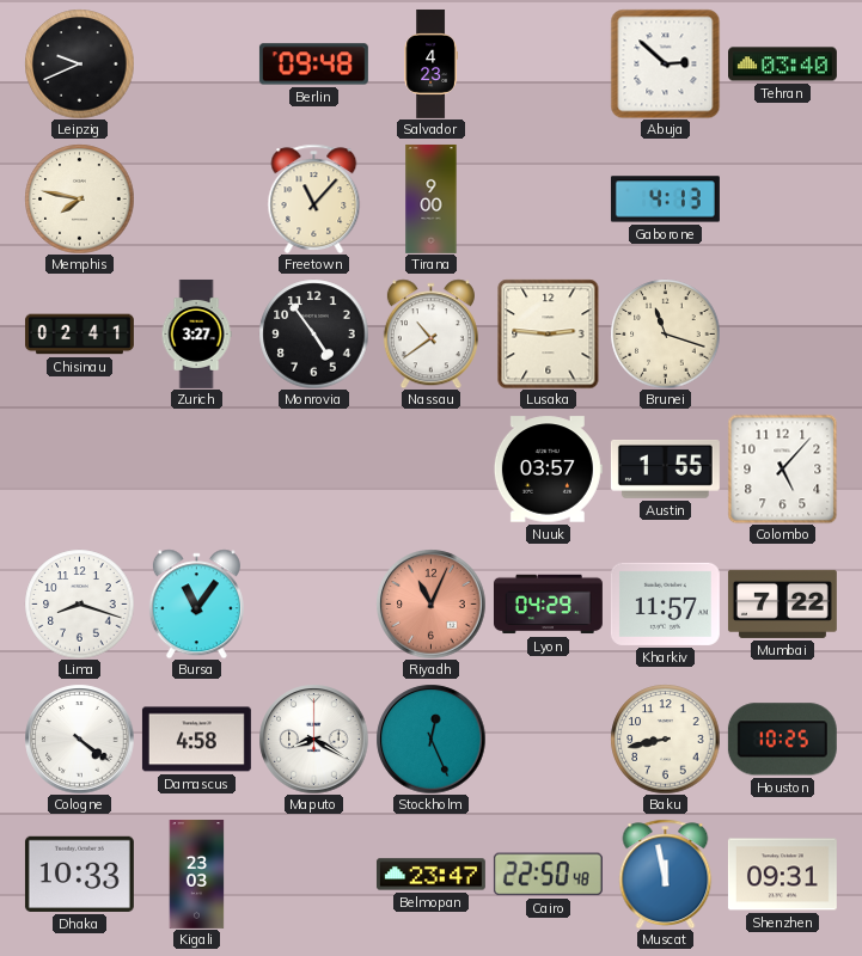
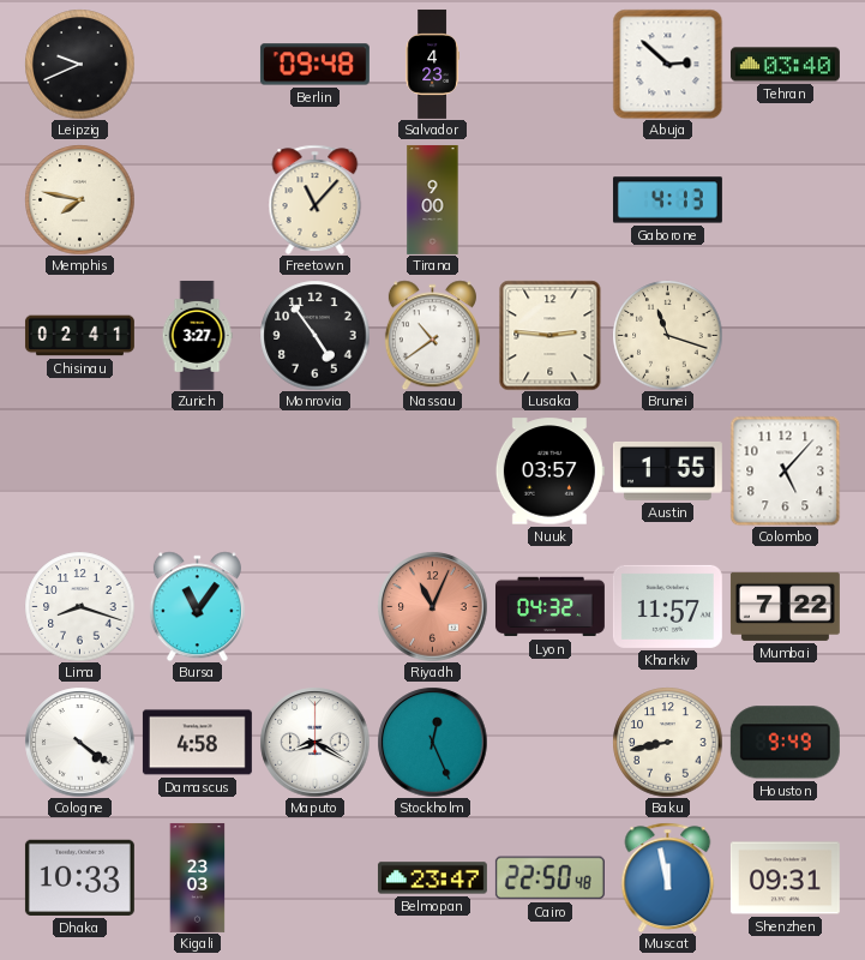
Lyon: 04:29 -> 04:32
Houston: 10:25 -> 9:49
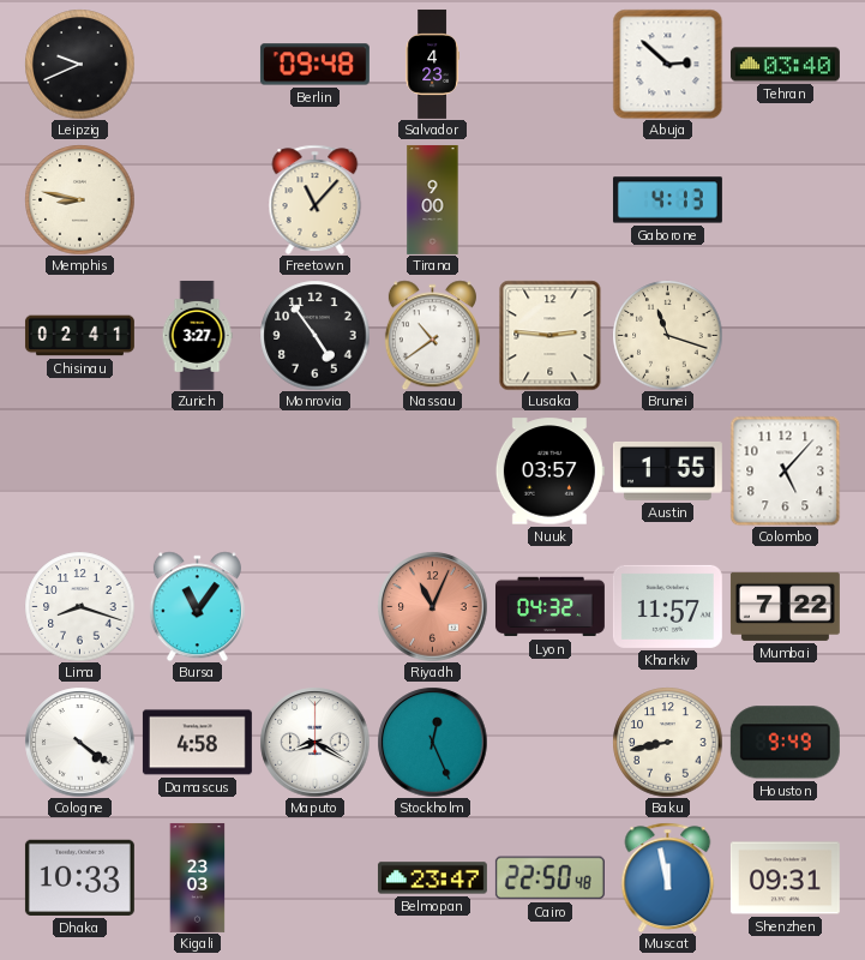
Memphis: 7:47 -> 8:47
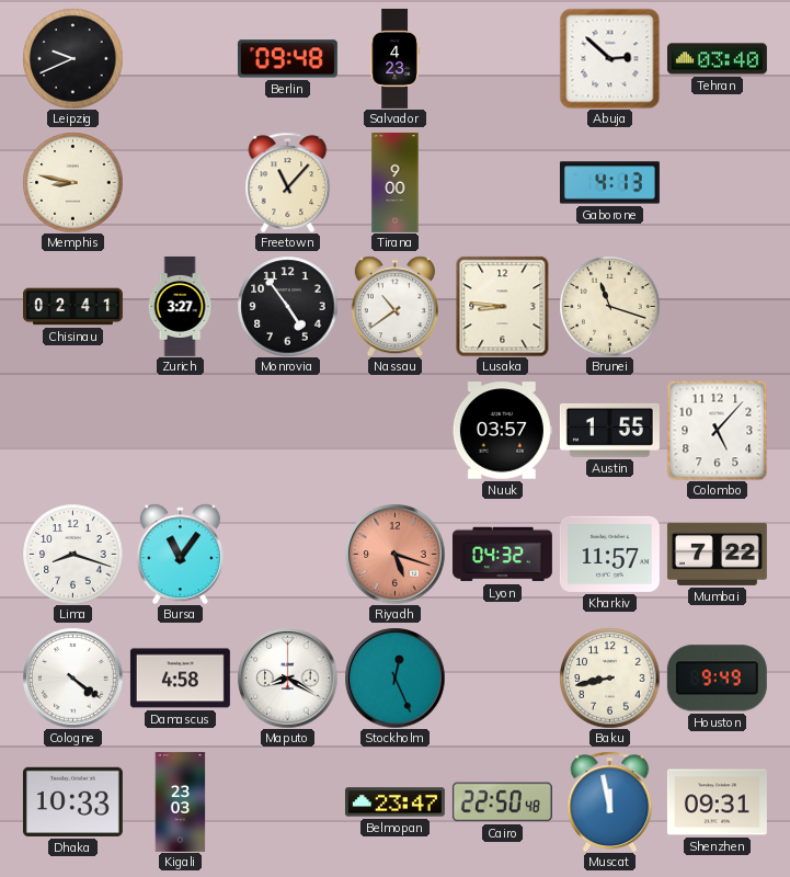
Lusaka: 2:46 -> 8:46
Riyadh: 11:04 -> 5:18
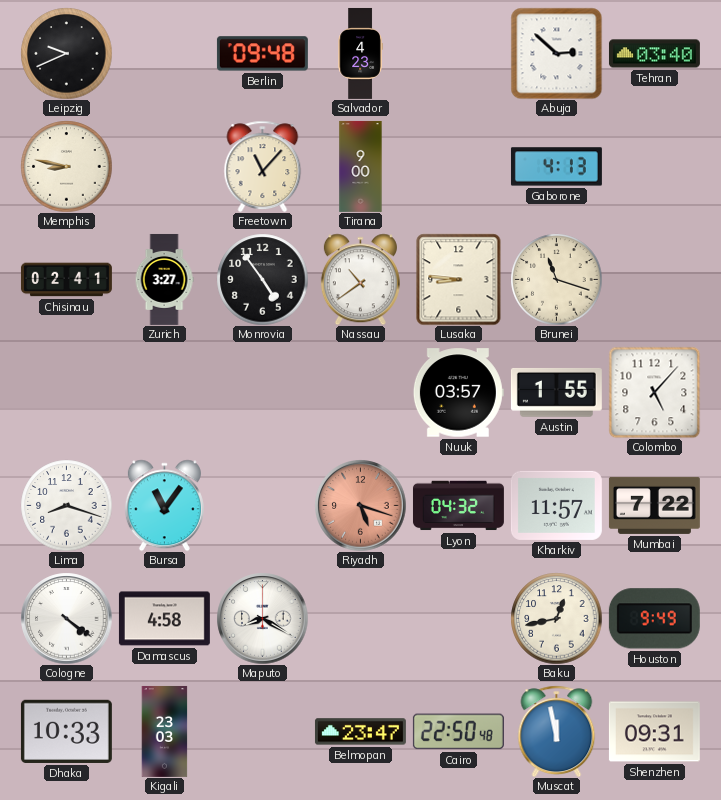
Stockholm: 12:26 -> none
Baku: 8:43 -> 12:43
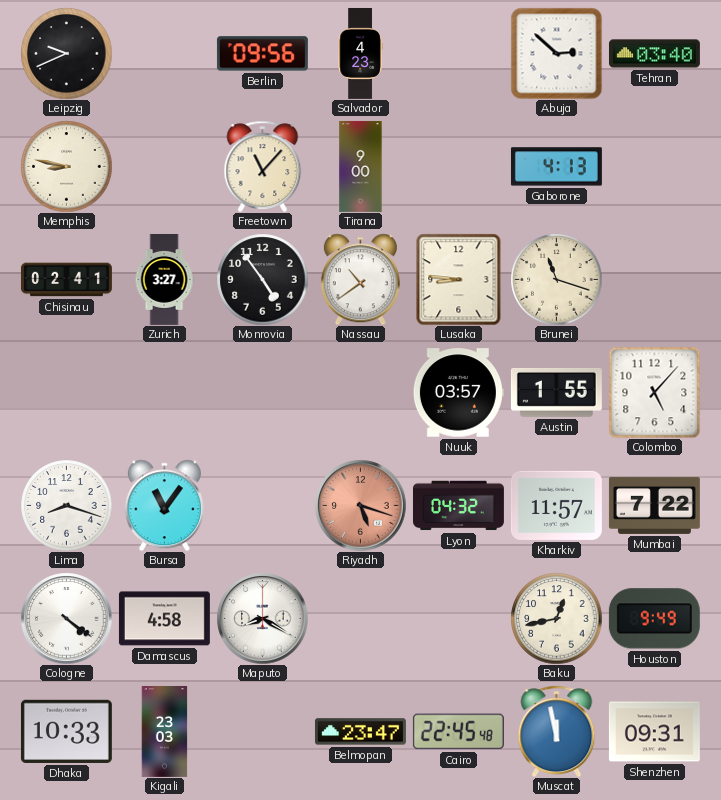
Berlin: 09:48 -> 09:56
Cairo: 22:50 -> 22:45
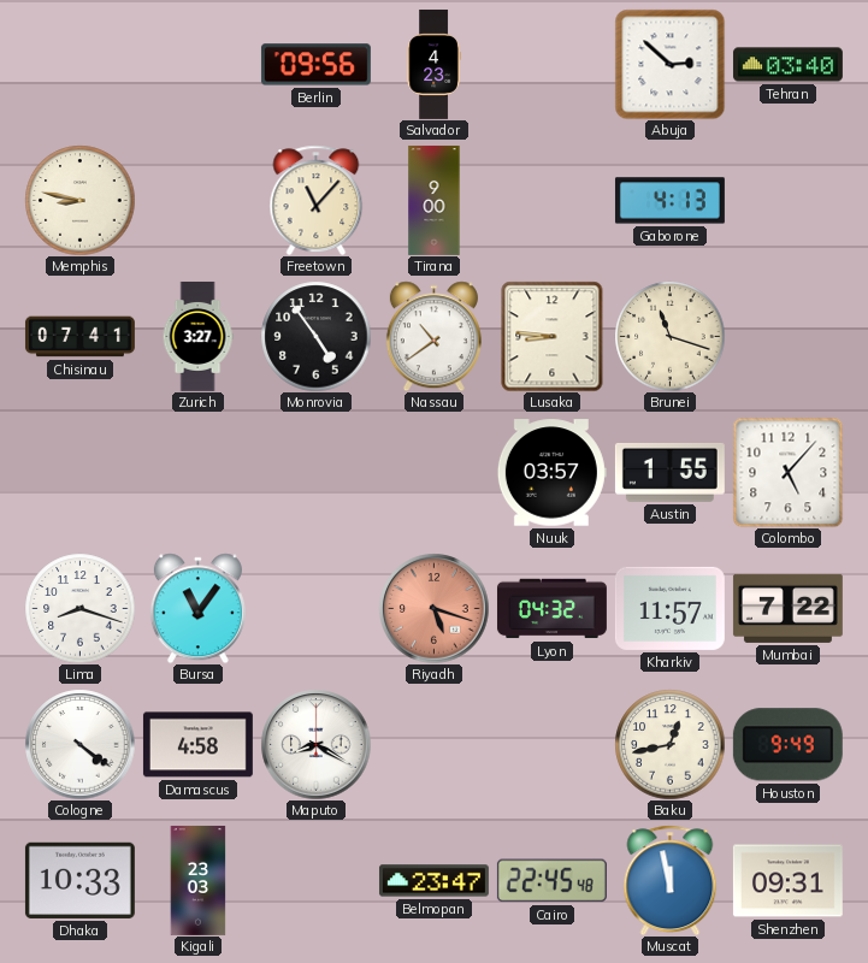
Leipzig: 9:41 -> none
Chisinau: 02:41 -> 07:41
